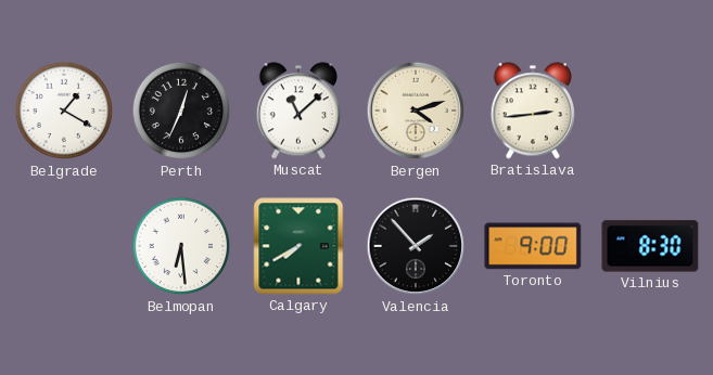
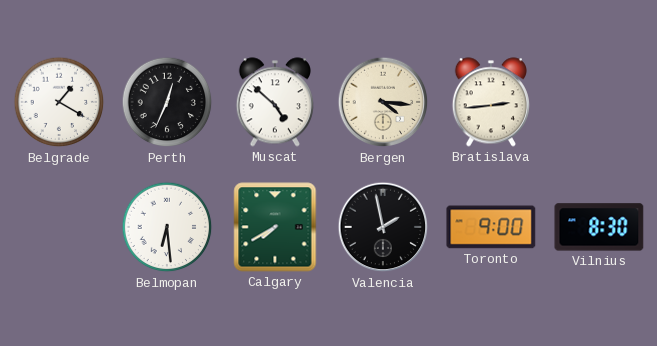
Muscat: 11:08 -> 4:52
Bergen: 4:12 -> 4:16
Valencia: 1:53 -> 1:58
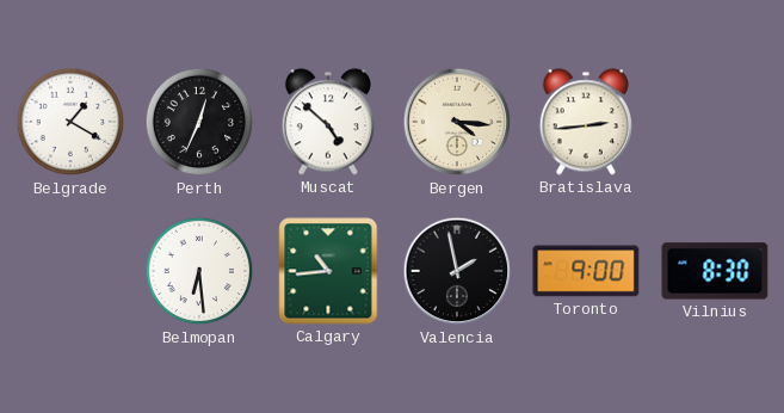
Calgary: 7:40 -> 10:44
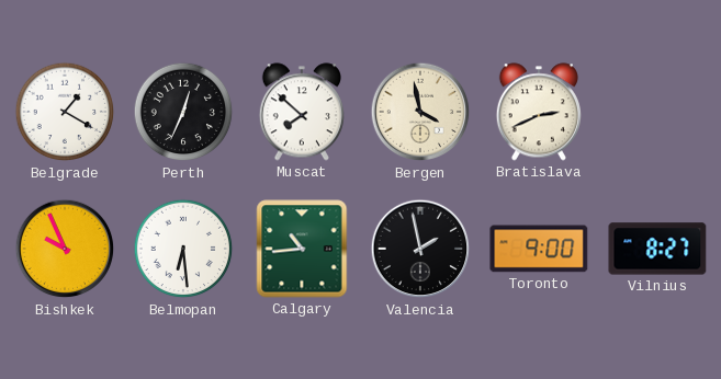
Muscat: 4:52 -> 7:52
Bergen: 4:16 -> 3:58
Bratislava: 2:44 -> 2:41
Bishkek: none -> 9:56
Vilnius: 8:30 -> 8:27
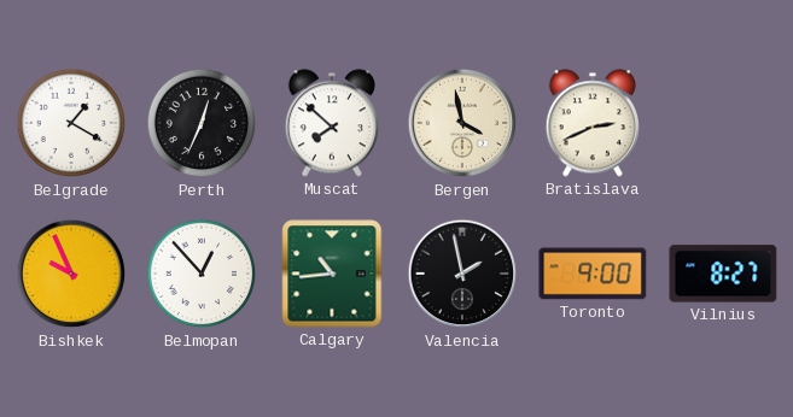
Belmopan: 6:29 -> 12:53
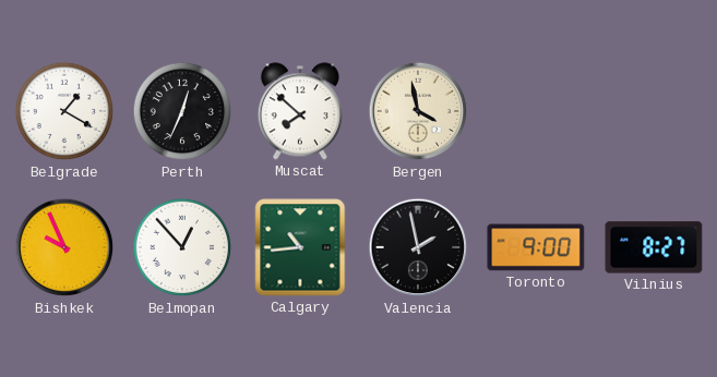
Bratislava: 2:41 -> none
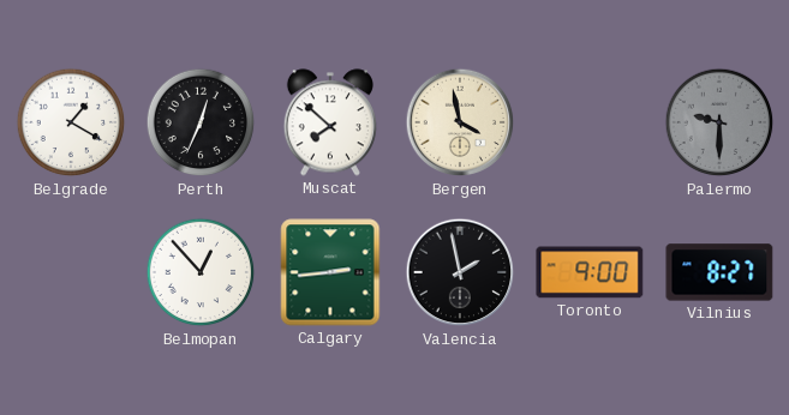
Palermo: none -> 9:30
Bishkek: 9:56 -> none
Calgary: 10:44 -> 2:44
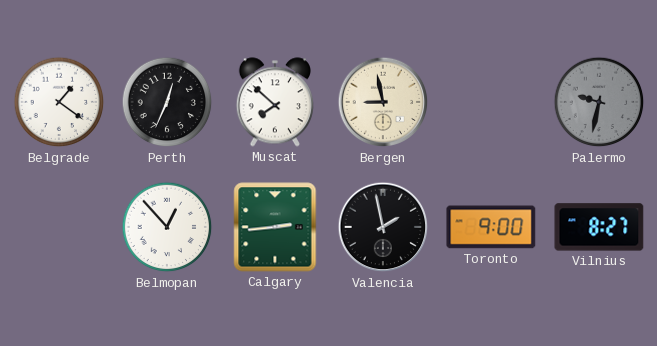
Belgrade: 1:20 -> 1:21
Bergen: 3:58 -> 8:58
Palermo: 9:30 -> 9:32
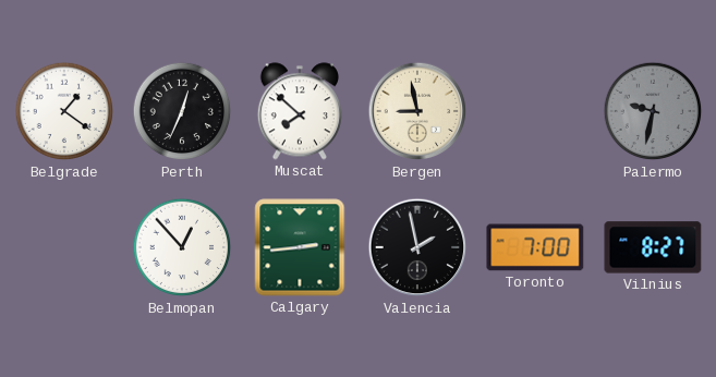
Toronto: 9:00 -> 7:00
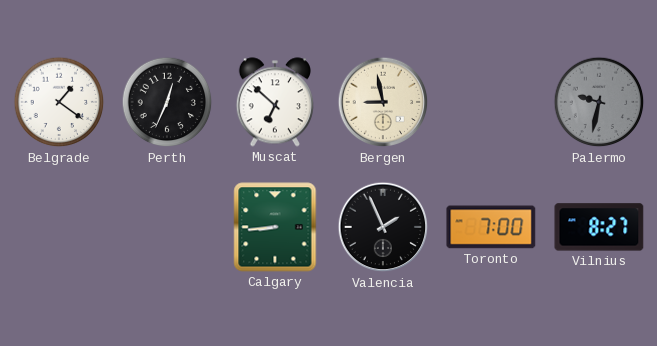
Muscat: 7:52 -> 6:52
Belmopan: 12:53 -> none
Calgary: 2:44 -> 8:44
Valencia: 1:58 -> 1:56
